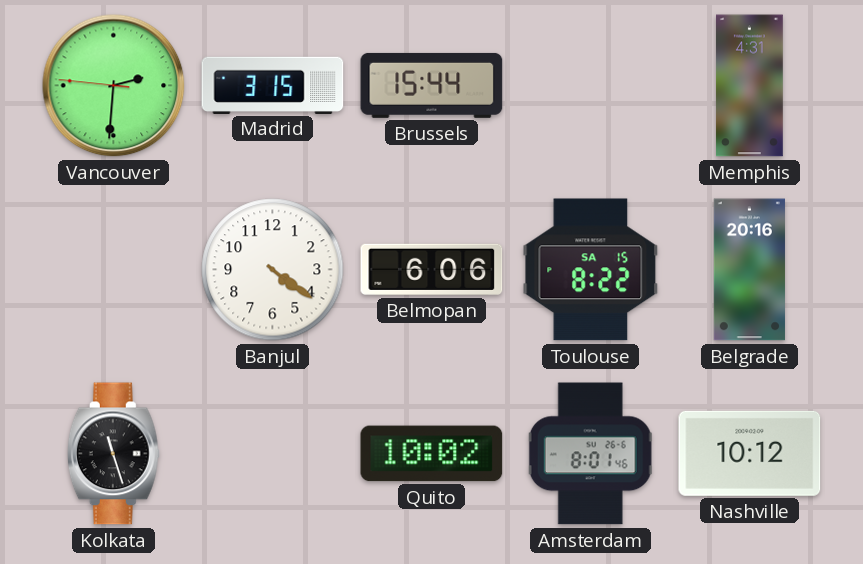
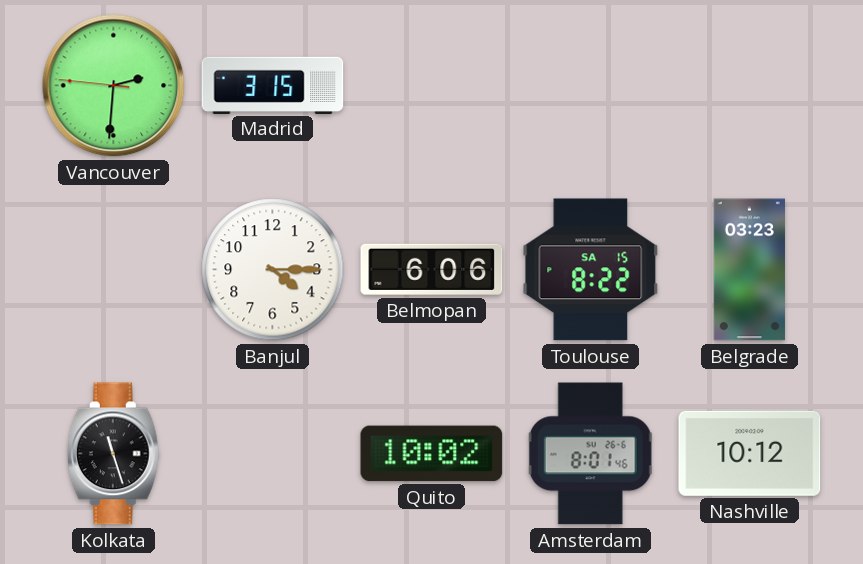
Brussels: 15:44 -> none
Memphis: 4:31 -> none
Banjul: 4:21 -> 4:15
Belgrade: 20:16 -> 03:23
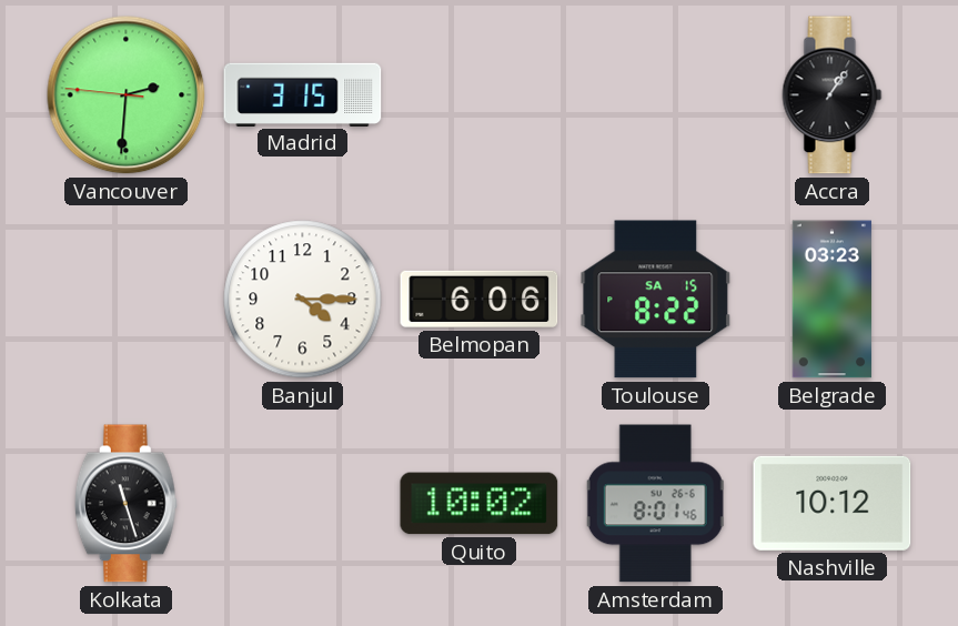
Accra: none -> 1:06
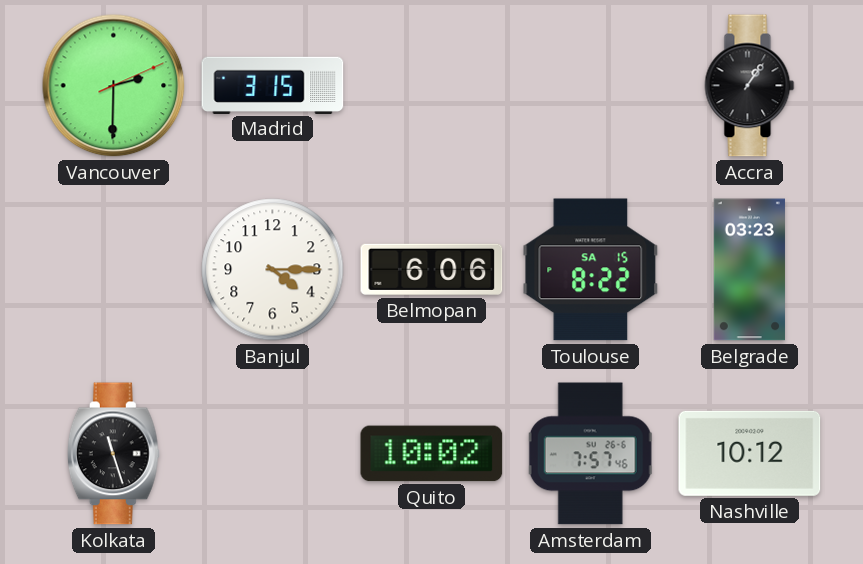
Vancouver: 2:30:46 -> 2:30:11
Amsterdam: 8:01 -> 7:57
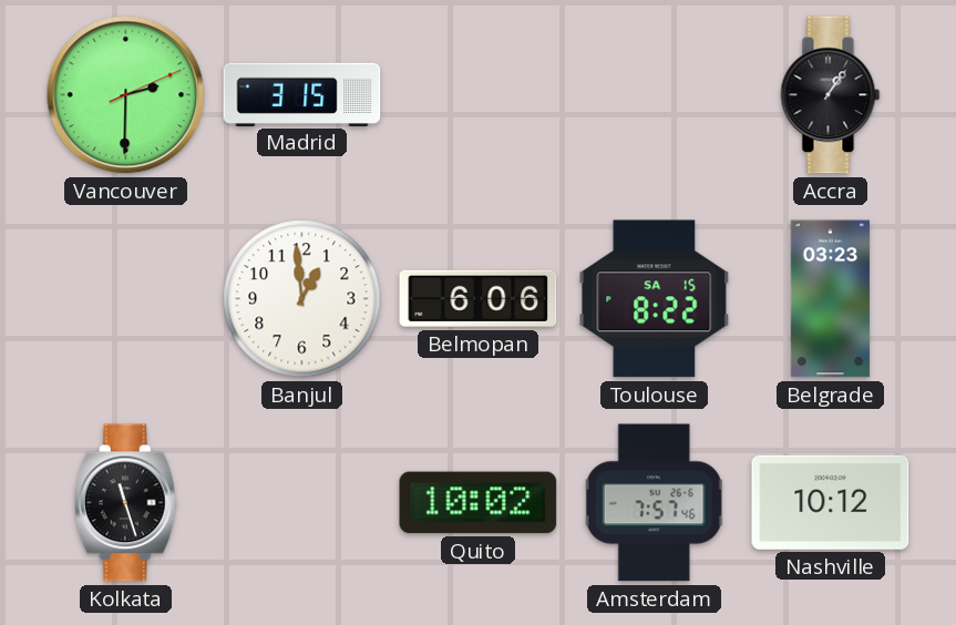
Banjul: 4:15 -> 12:59
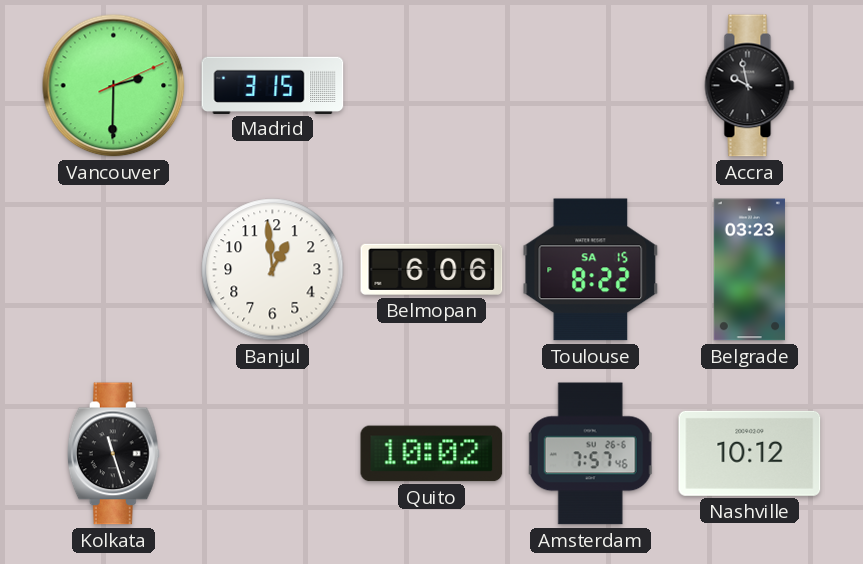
Accra: 1:06 -> 9:58
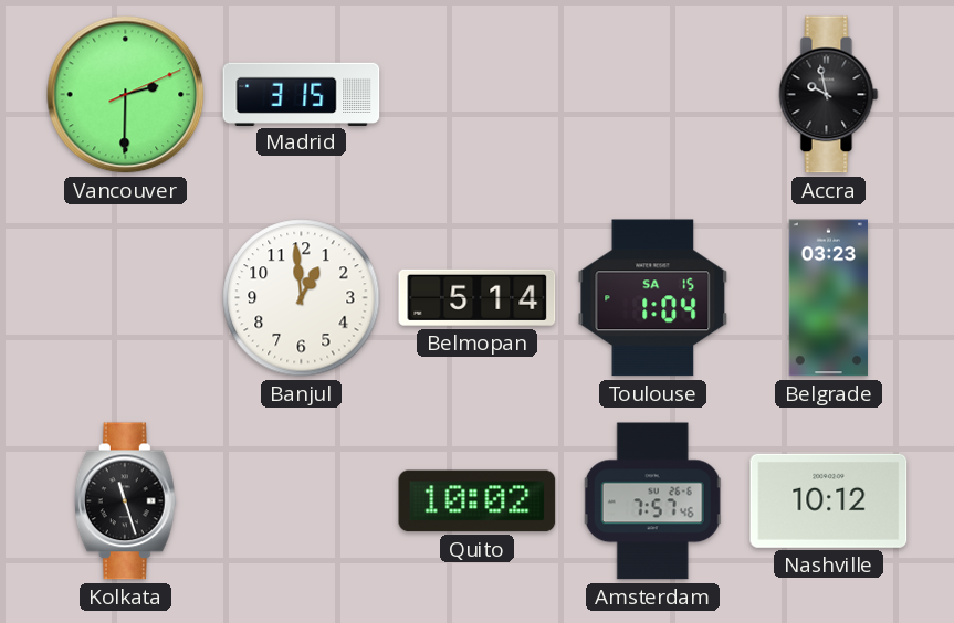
Belmopan: 6:06 -> 5:14
Toulouse: 8:22 -> 1:04
